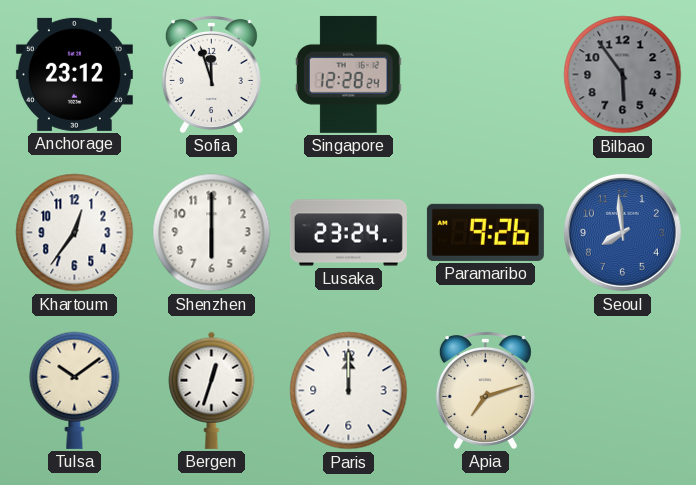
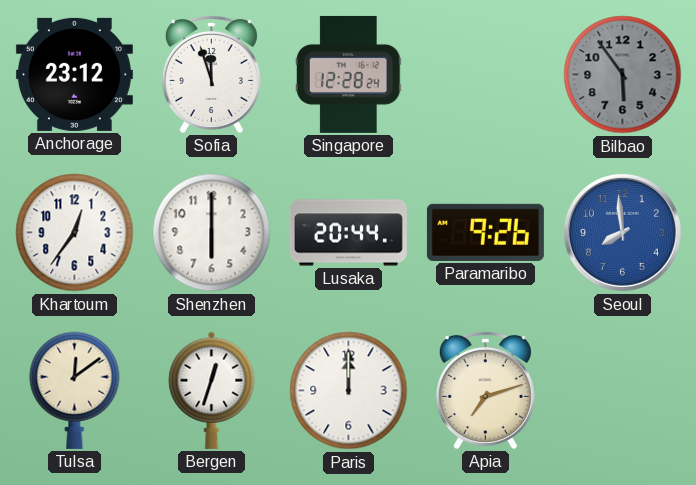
Lusaka: 23:24 -> 20:44
Tulsa: 10:09 -> 12:09
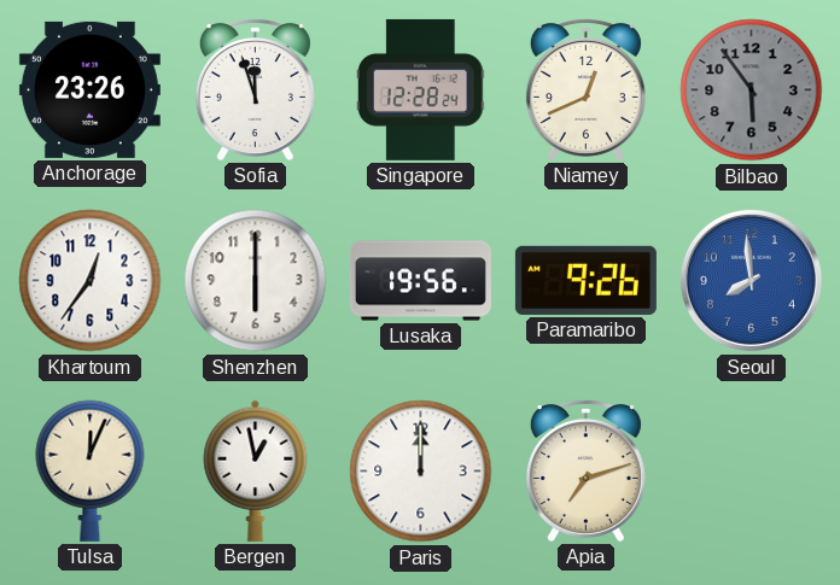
Anchorage: 23:12 -> 23:26
Niamey: none -> 12:41
Lusaka: 20:44 -> 19:56
Tulsa: 12:09 -> 12:04
Bergen: 12:33 -> 12:58
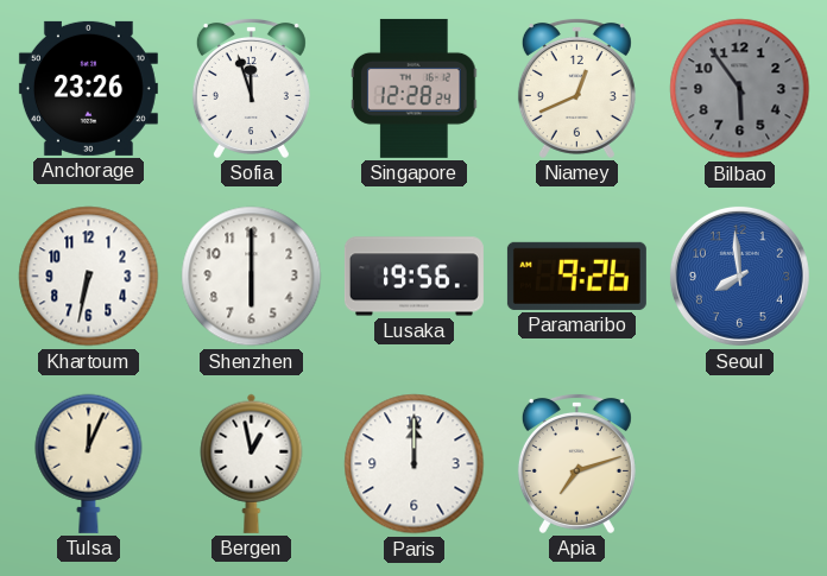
Khartoum: 12:36 -> 6:32
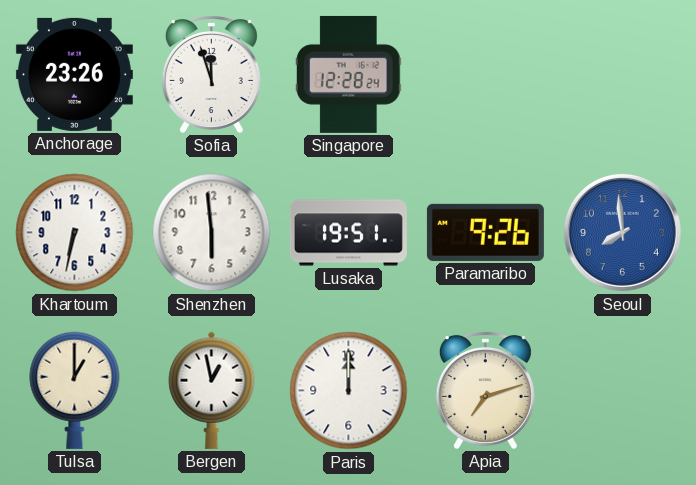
Niamey: 12:41 -> none
Bilbao: 5:54 -> none
Shenzhen: 6:00 -> 5:59
Lusaka: 19:56 -> 19:51
Tulsa: 12:04 -> 1:00
